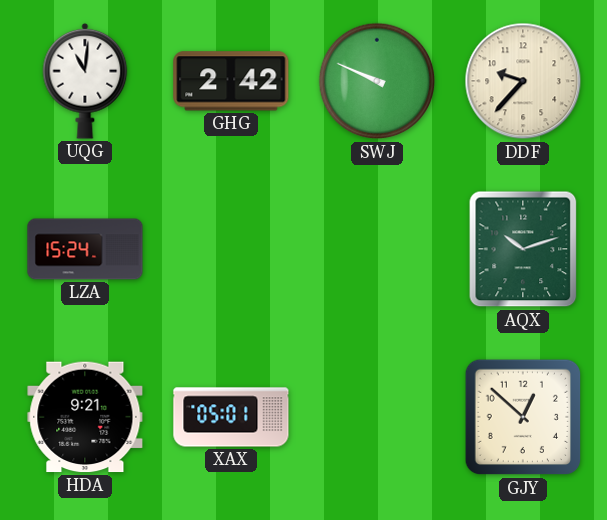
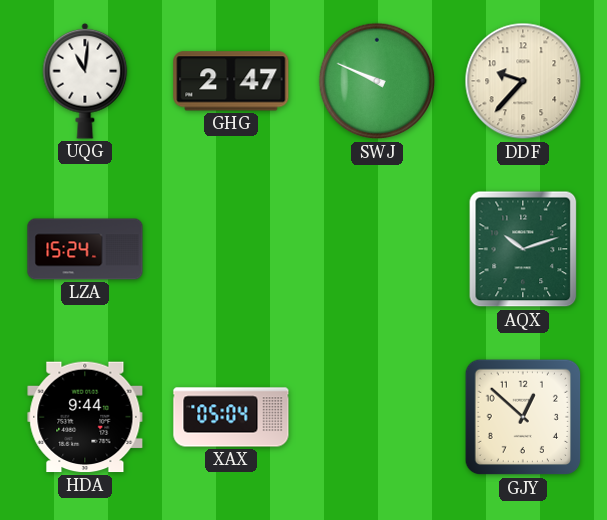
GHG: 2:42 -> 2:47
HDA: 9:21 -> 9:44
XAX: 05:01 -> 05:04
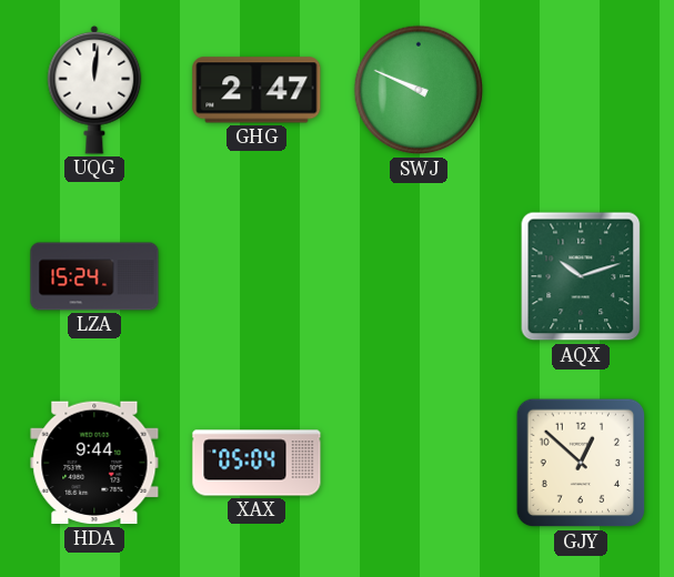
UQG: 11:01 -> 12:01
DDF: 9:37 -> none
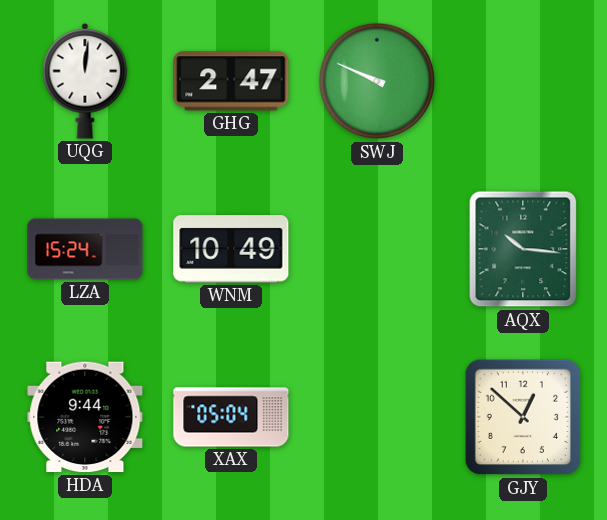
WNM: none -> 10:49
AQX: 10:12 -> 10:16
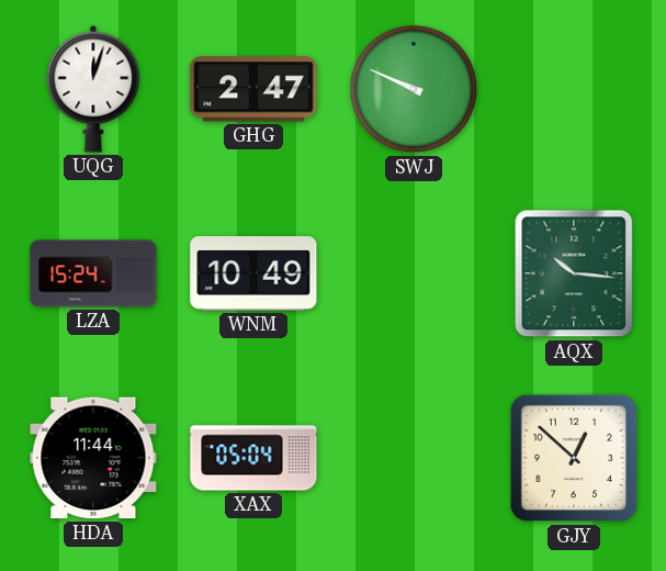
UQG: 12:01 -> 12:03
HDA: 9:44 -> 11:44
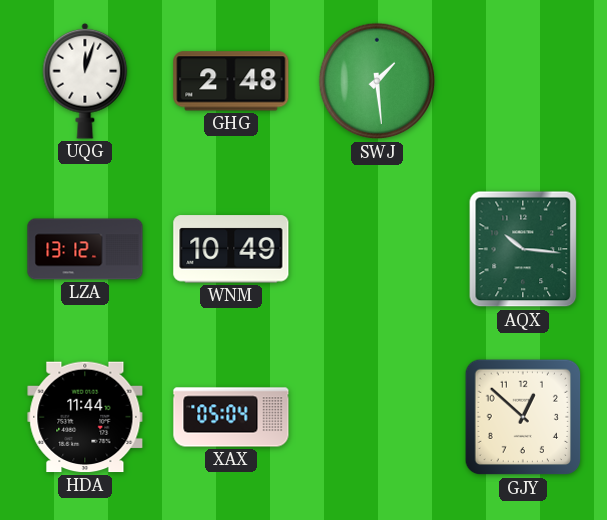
GHG: 2:47 -> 2:48
SWJ: 9:49 -> 1:29
LZA: 15:24 -> 13:12
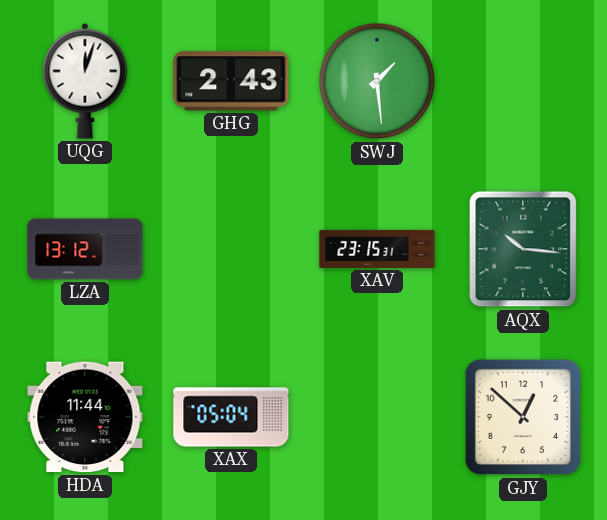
GHG: 2:48 -> 2:43
WNM: 10:49 -> none
XAV: none -> 23:15
